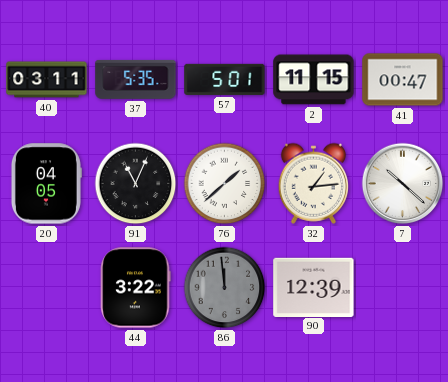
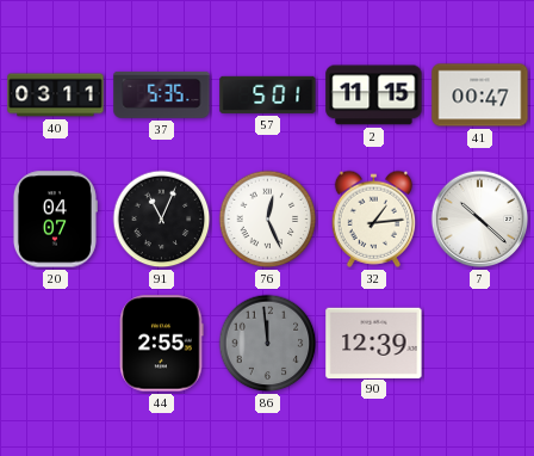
20: 04:05 -> 04:07
76: 1:38 -> 12:26
44: 3:22 -> 2:55
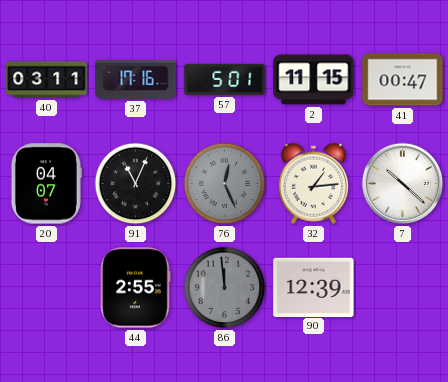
37: 5:35 -> 17:16
76 dial: white -> grey
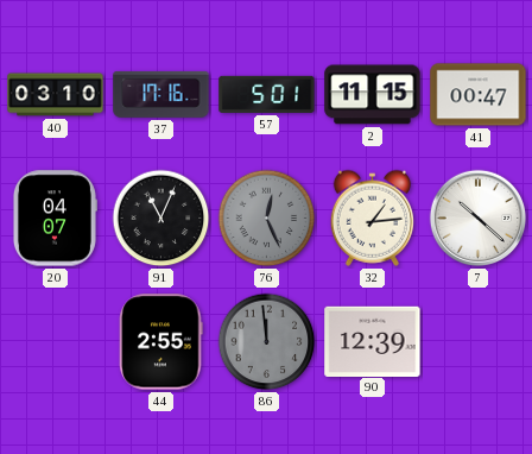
40: 03:11 -> 03:10
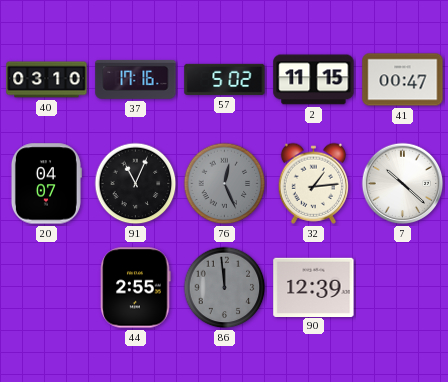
57: 5:01 -> 5:02
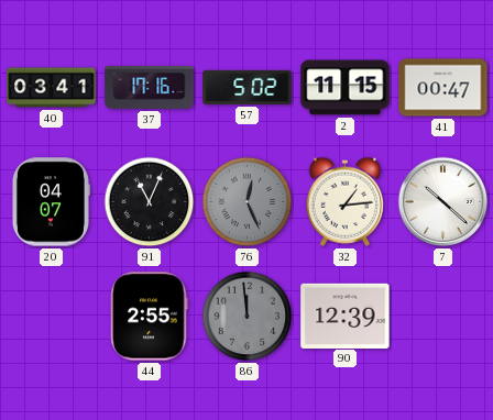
40: 03:10 -> 03:41
